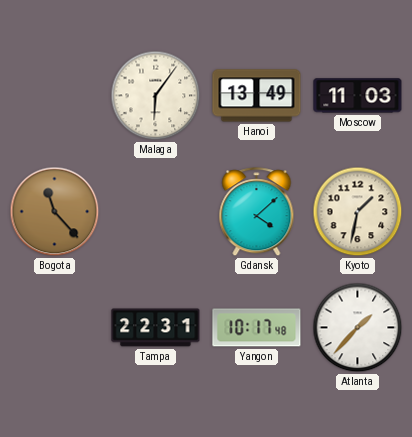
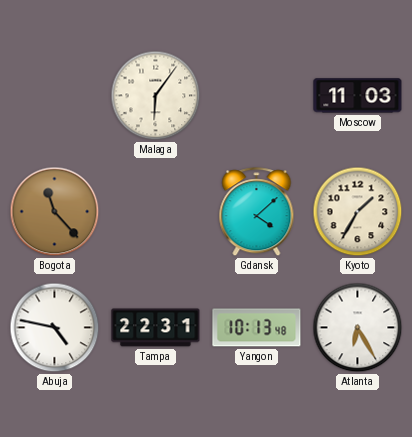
Hanoi: 13:49 -> none
Kyoto: 1:32 -> 1:35
Abuja: none -> 4:47
Yangon: 10:17 -> 10:13
Atlanta: 1:37 -> 6:25
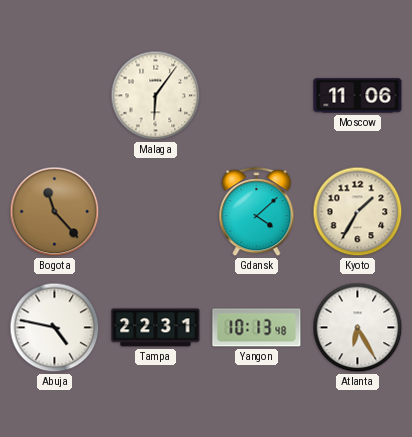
Moscow: 11:03 -> 11:06
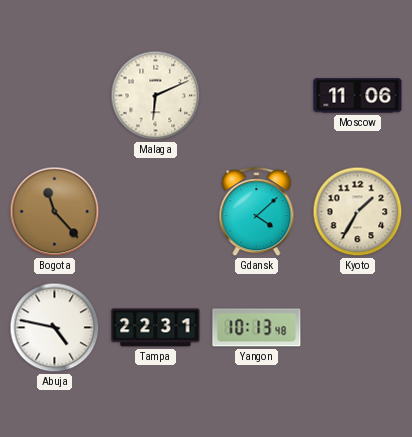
Malaga: 6:06 -> 6:11
Atlanta: 6:25 -> none
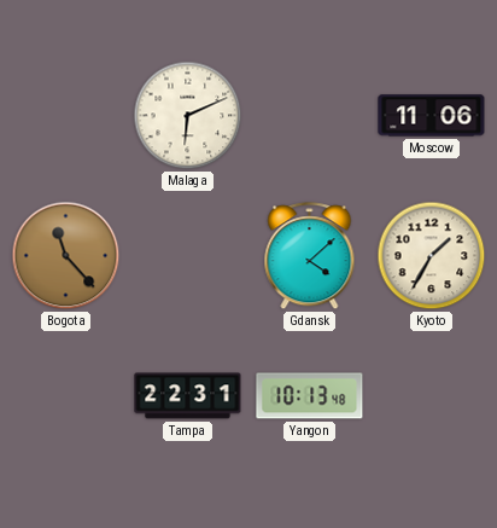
Abuja: 4:47 -> none
